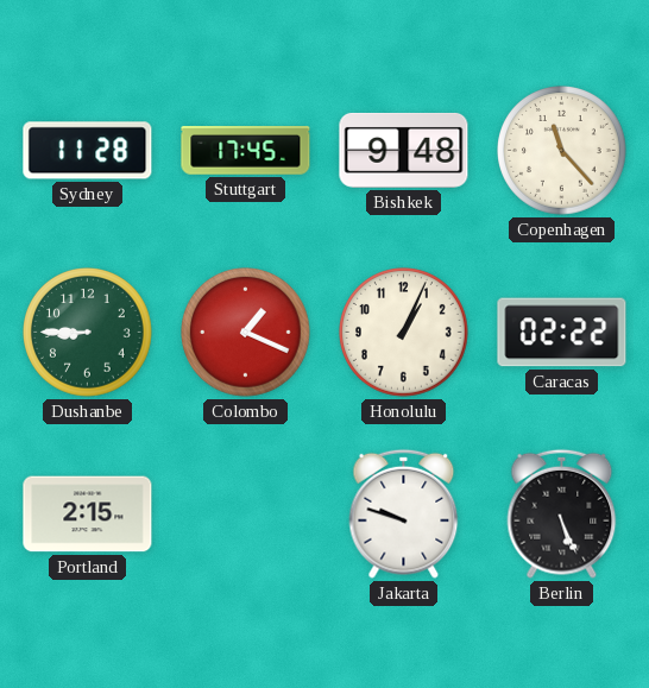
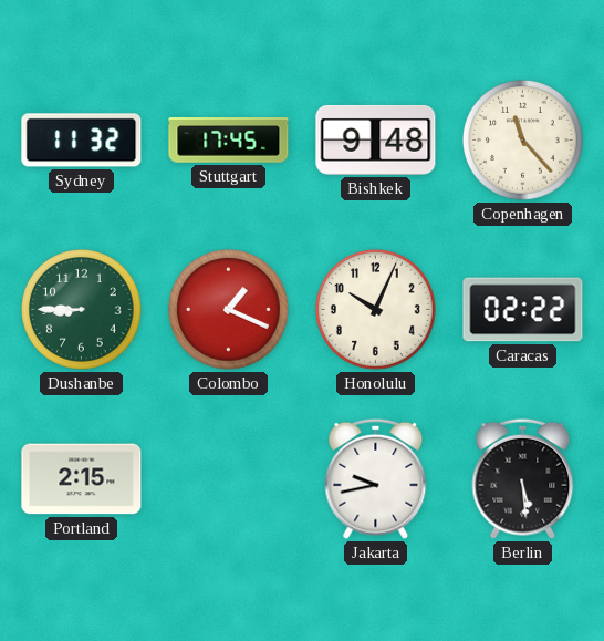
Sydney: 11:28 -> 11:32
Honolulu: 1:04 -> 10:04
Jakarta: 9:48 -> 9:43
Berlin: 5:26 -> 5:29
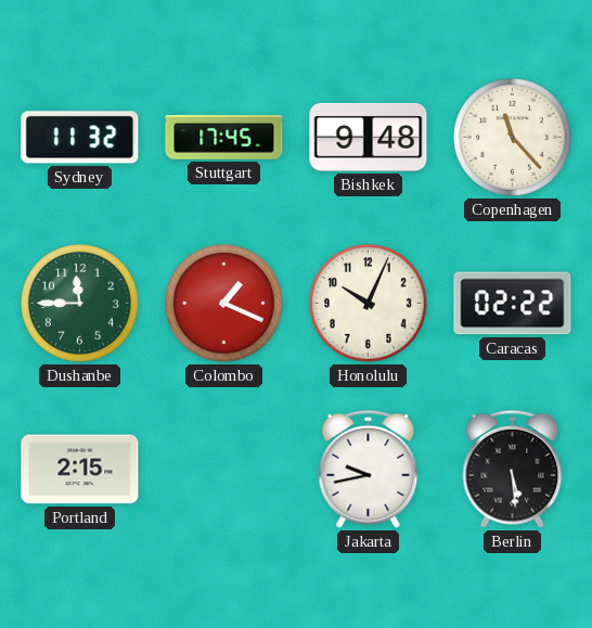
Dushanbe: 8:45 -> 11:45
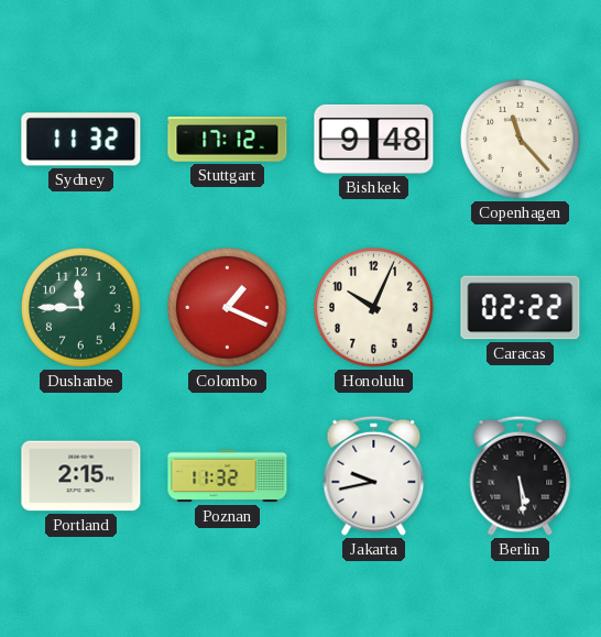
Stuttgart: 17:45 -> 17:12
Poznan: none -> 11:32
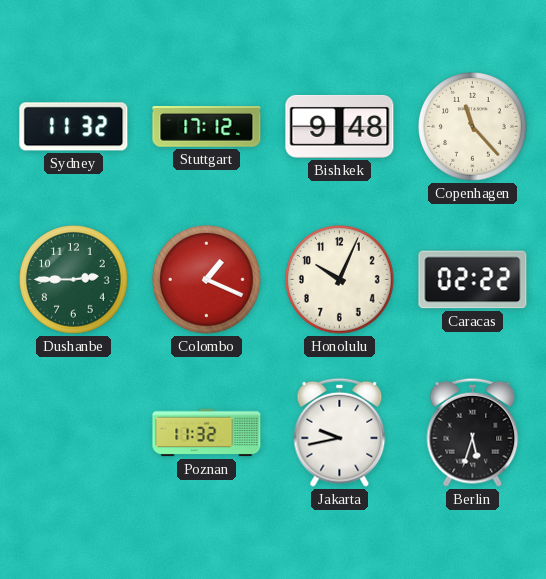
Dushanbe: 11:45 -> 2:45
Portland: 2:15 -> none
Berlin: 5:29 -> 5:33
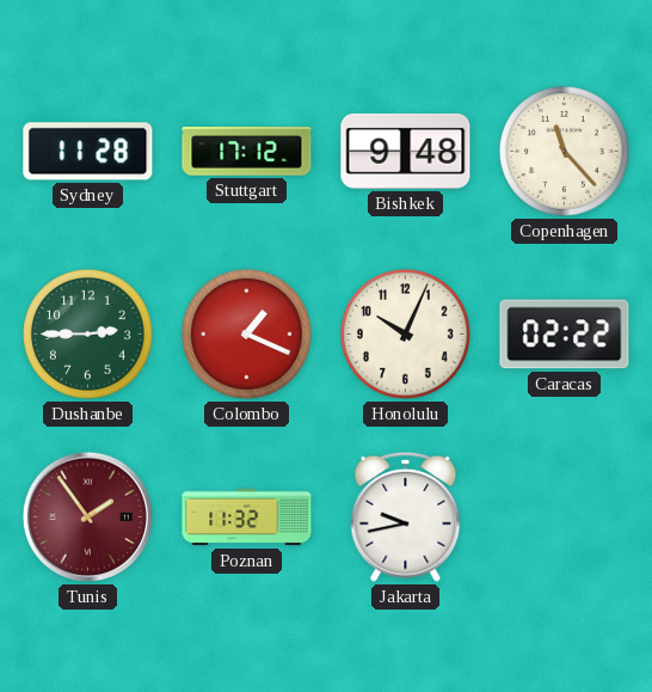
Sydney: 11:32 -> 11:28
Tunis: none -> 1:54
Berlin: 5:33 -> none
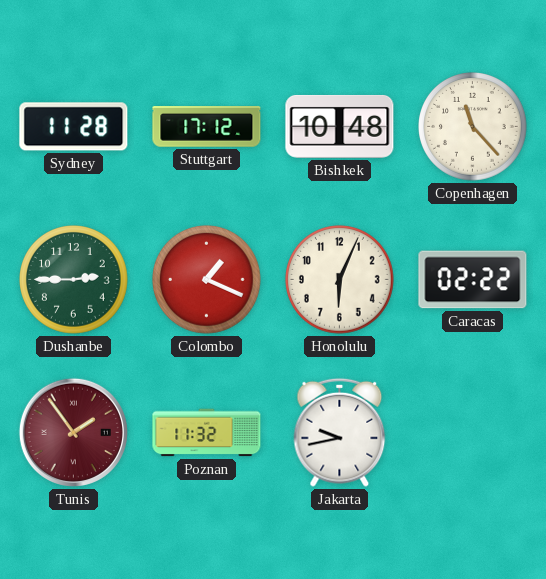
Bishkek: 9:48 -> 10:48
Honolulu: 10:04 -> 6:04
